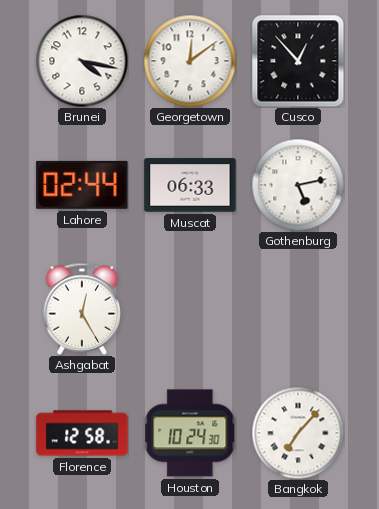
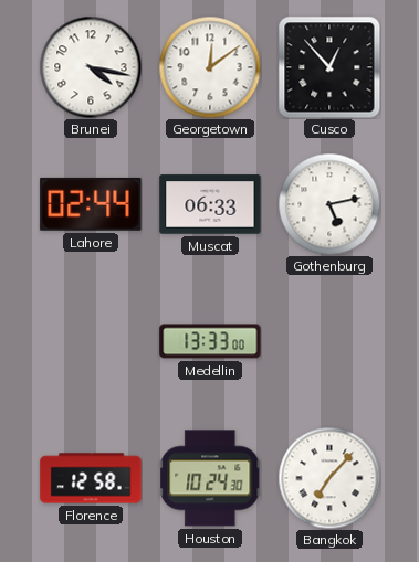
Ashgabat: 12:25 -> none
Medellin: none -> 13:33
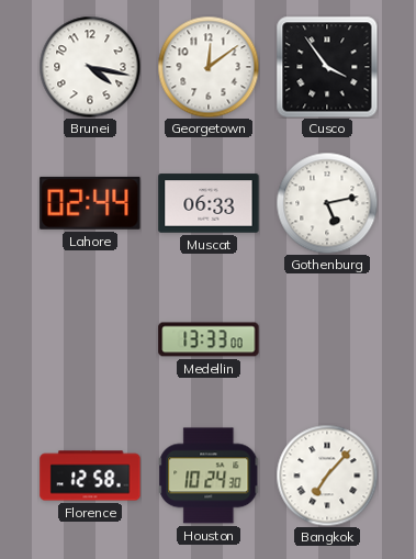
Cusco: 12:53 -> 3:54
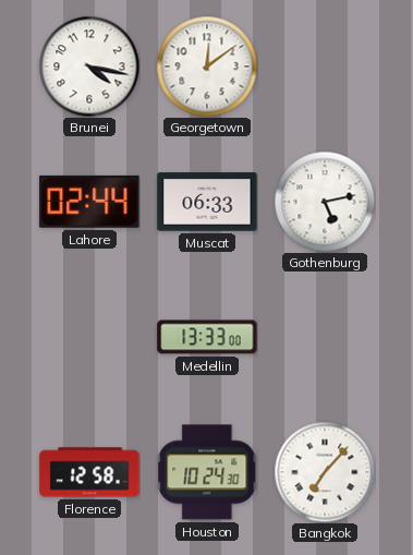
Cusco: 3:54 -> none
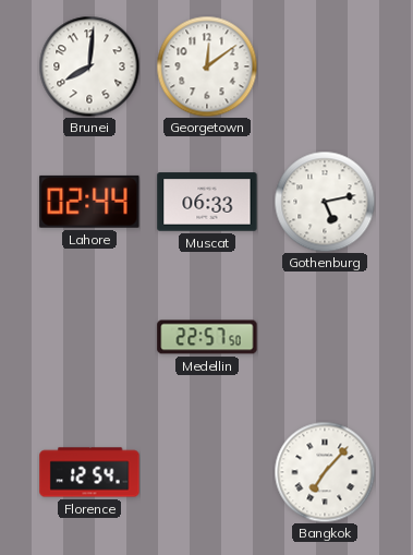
Brunei: 4:17 -> 8:01
Medellin: 13:33 -> 22:57
Florence: 12:58 -> 12:54
Houston: 10:24 -> none
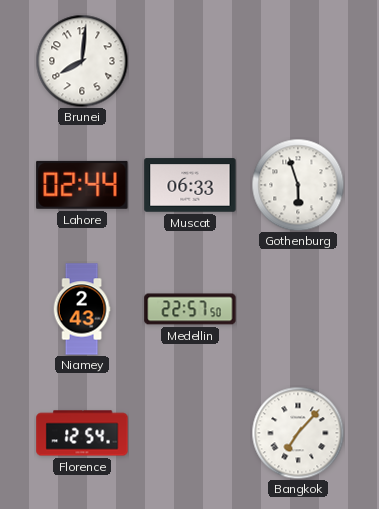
Georgetown: 12:09 -> none
Gothenburg: 5:13 -> 5:57
Niamey: none -> 2:43
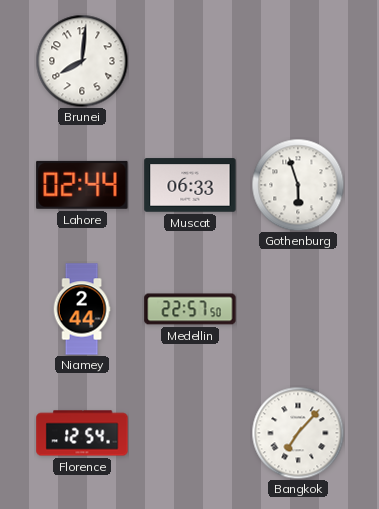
Niamey: 2:43 -> 2:44
